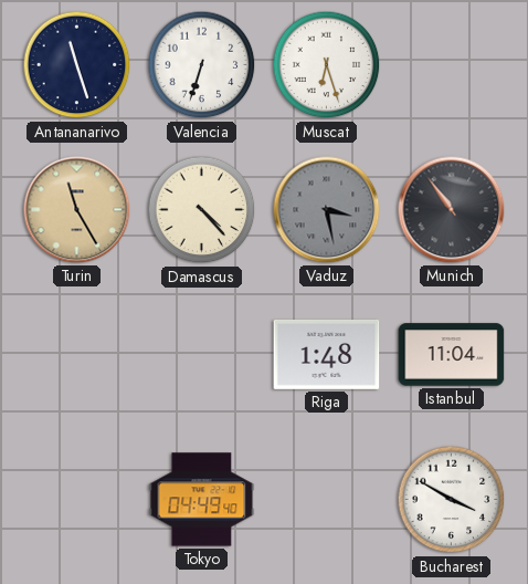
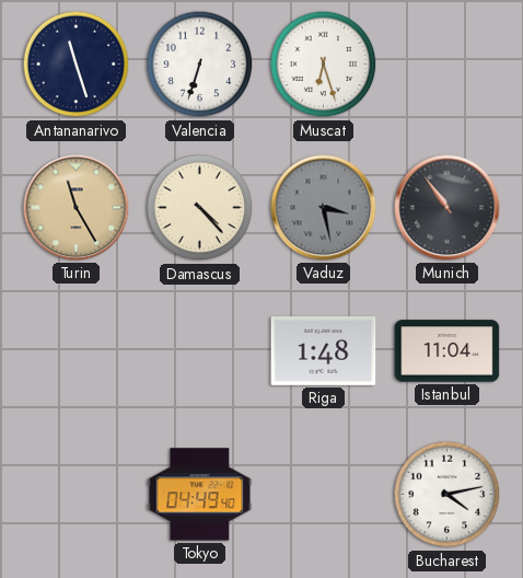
Bucharest: 3:50 -> 4:13
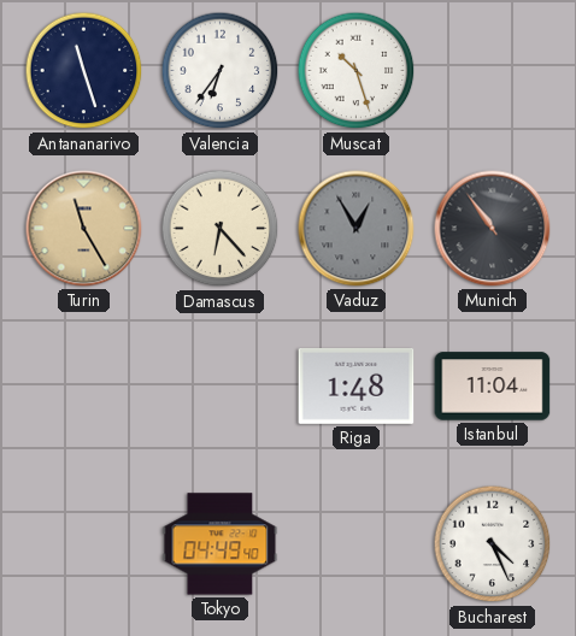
Valencia: 6:33 -> 6:36
Muscat: 6:27 -> 10:27
Damascus: 4:23 -> 6:23
Vaduz: 3:28 -> 12:55
Bucharest: 4:13 -> 4:26
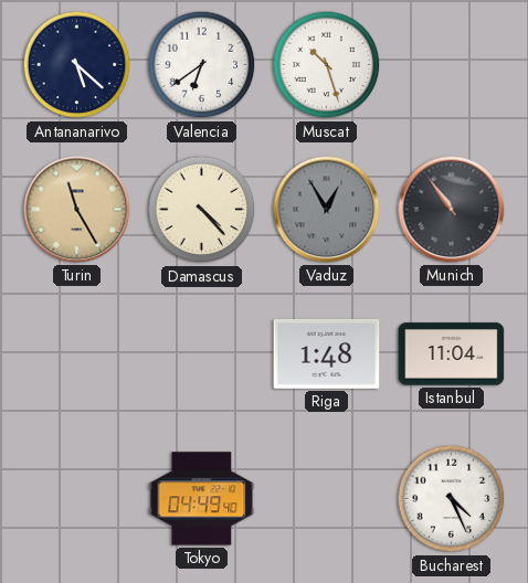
Antananarivo: 11:27 -> 5:22
Valencia: 6:36 -> 6:39
Damascus: 6:23 -> 4:23
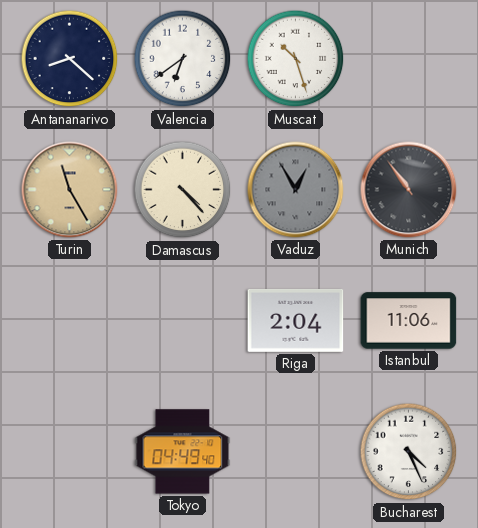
Antananarivo: 5:22 -> 8:22
Riga: 1:48 -> 2:04
Istanbul: 11:04 -> 11:06
